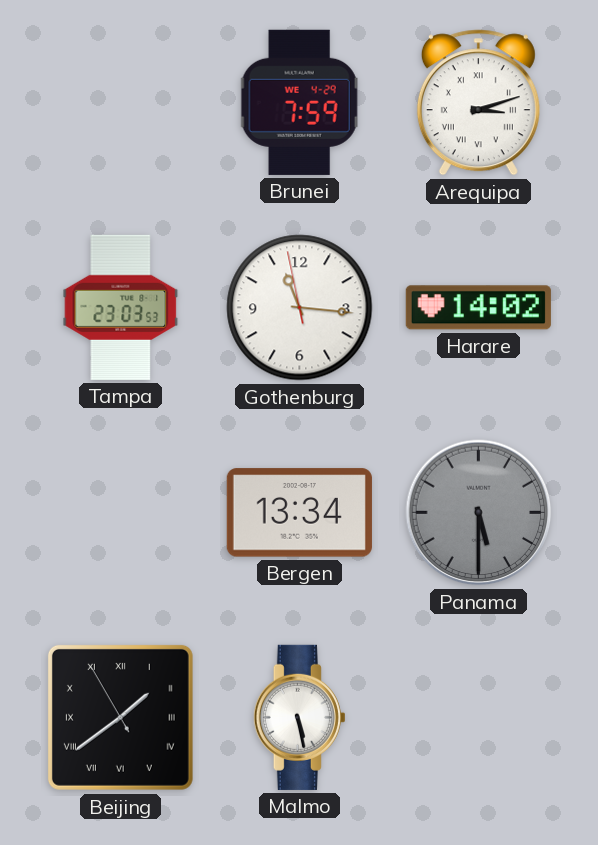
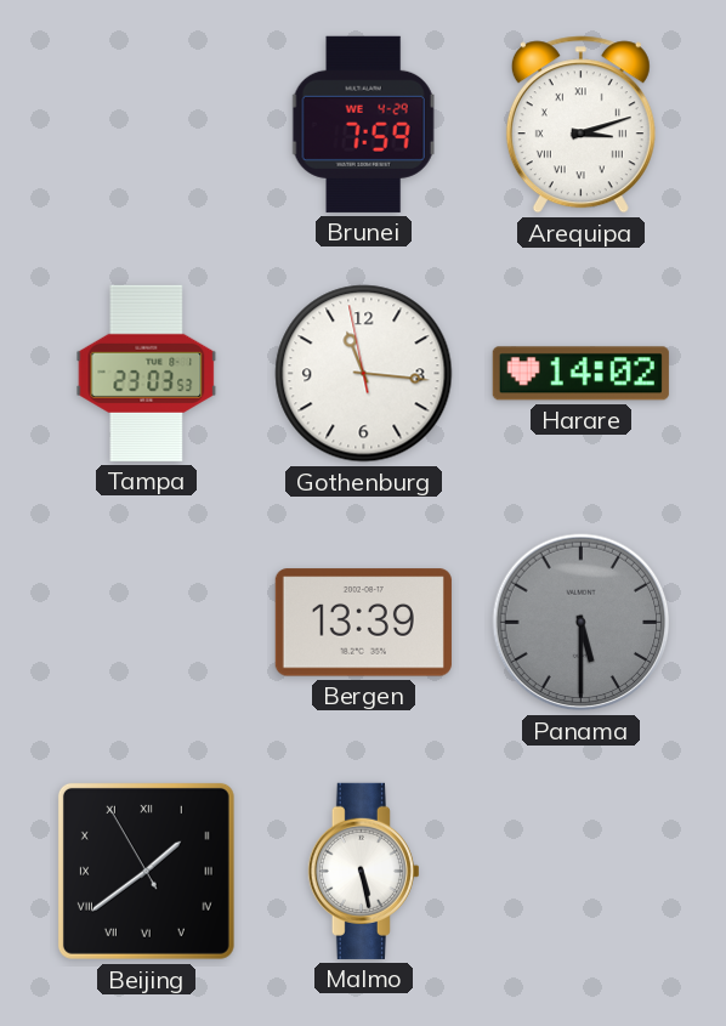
Bergen: 13:34 -> 13:39
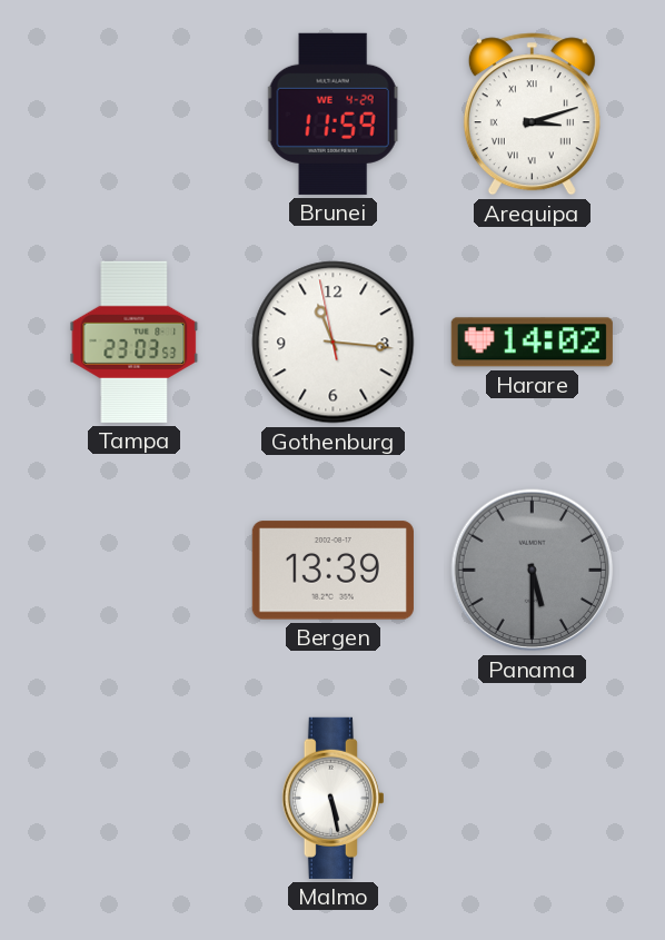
Brunei: 7:59 -> 11:59
Beijing: 1:38 -> none
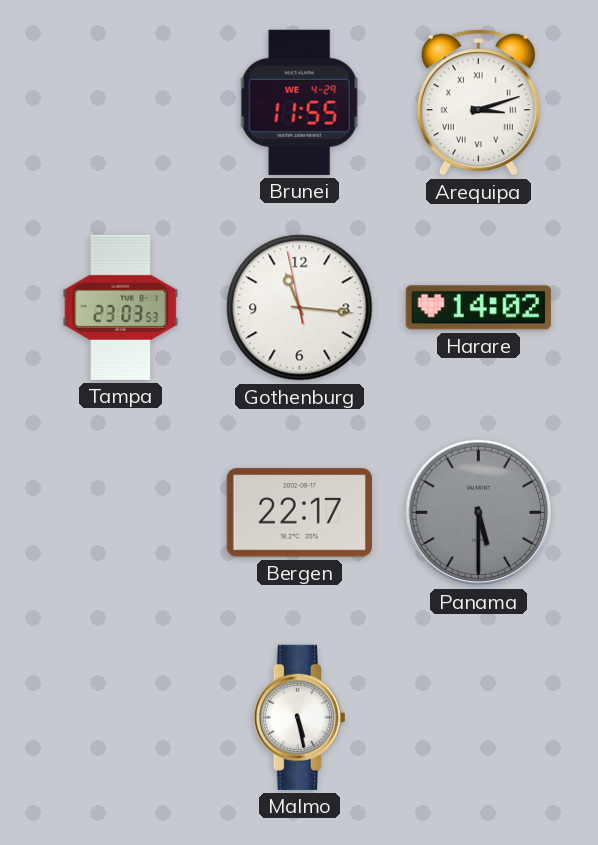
Brunei: 11:59 -> 11:55
Bergen: 13:39 -> 22:17
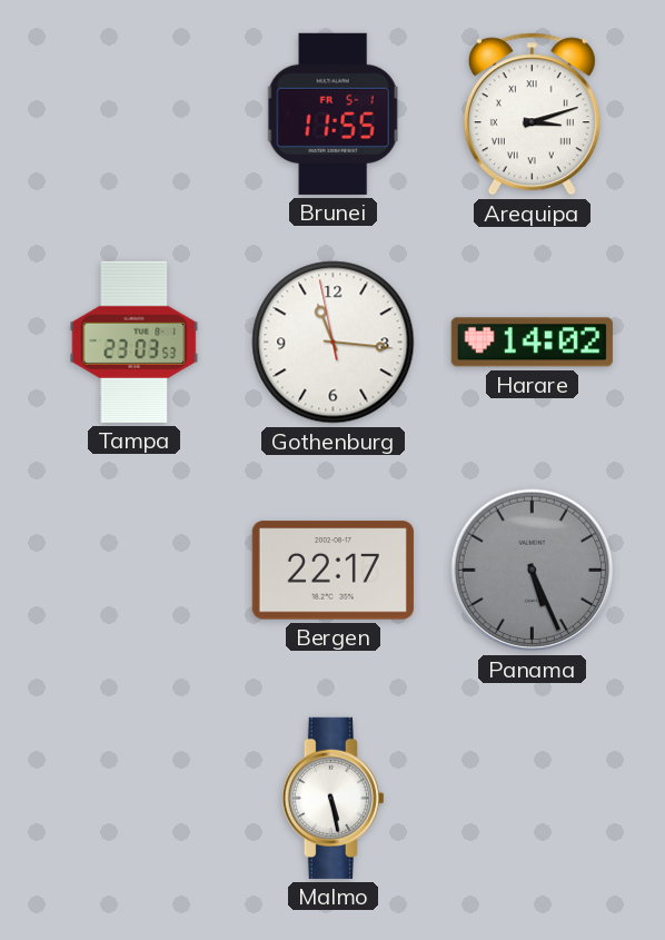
Brunei date: WE 4-29 -> FR 5-1
Panama: 5:30 -> 5:26
